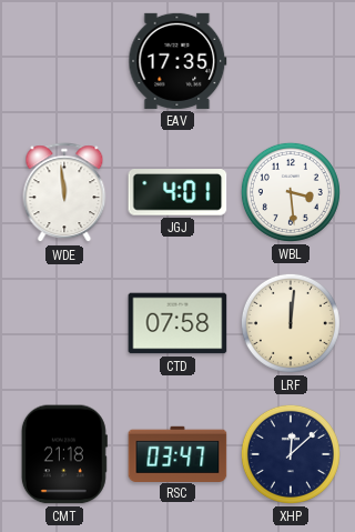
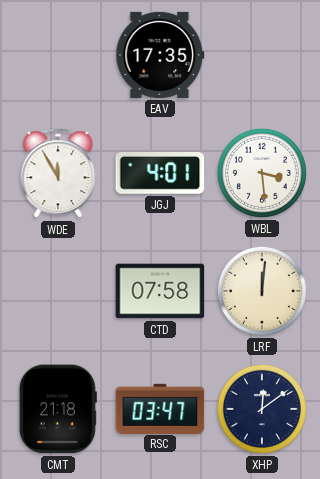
WDE: 11:59 -> 11:55
XHP: 12:08 -> 12:09
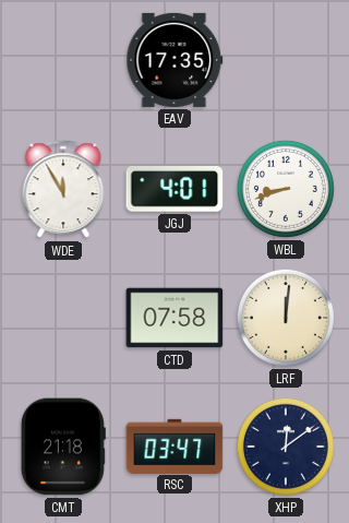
WBL: 3:29 -> 8:42
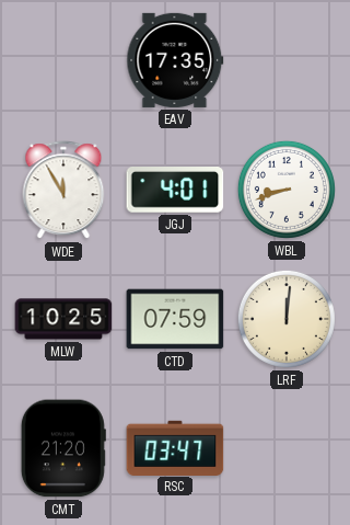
MLW: none -> 10:25
CTD: 07:58 -> 07:59
CMT: 21:18 -> 21:20
XHP: 12:09 -> none
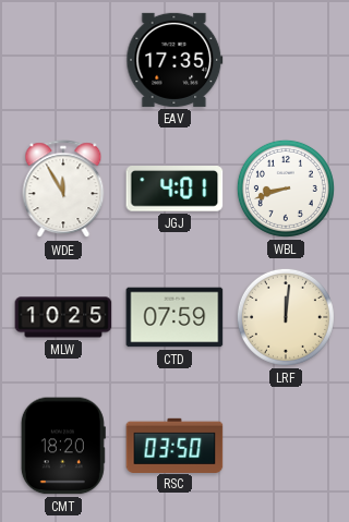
CMT: 21:20 -> 18:20
RSC: 03:47 -> 03:50
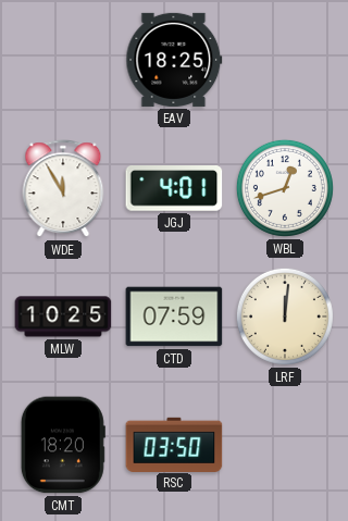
EAV: 17:35 -> 18:25
WBL: 8:42 -> 12:42
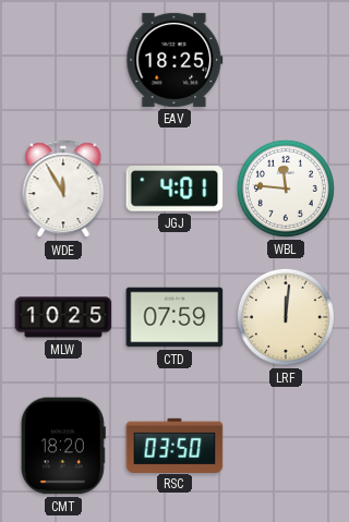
WBL: 12:42 -> 11:46
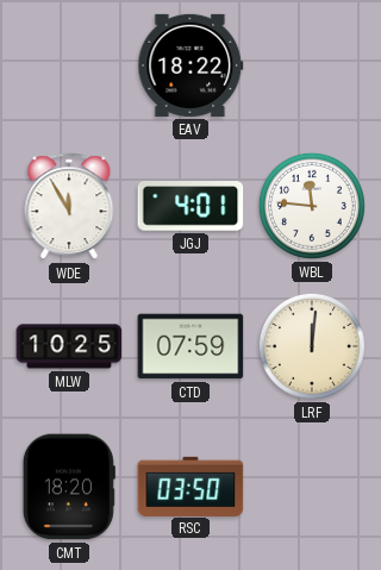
EAV: 18:25 -> 18:22
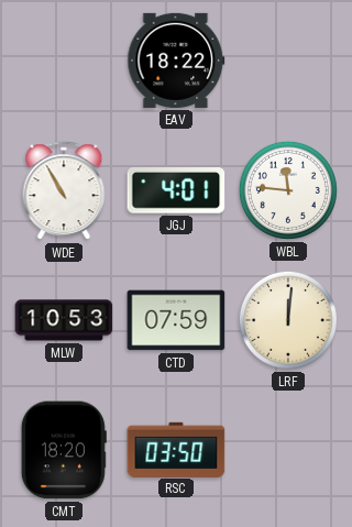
WDE: 11:55 -> 10:55
MLW: 10:25 -> 10:53
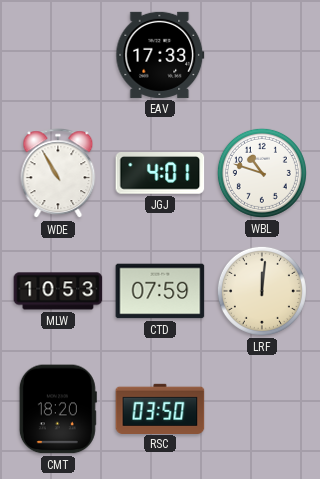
EAV: 18:22 -> 17:33
WBL: 11:46 -> 10:48
